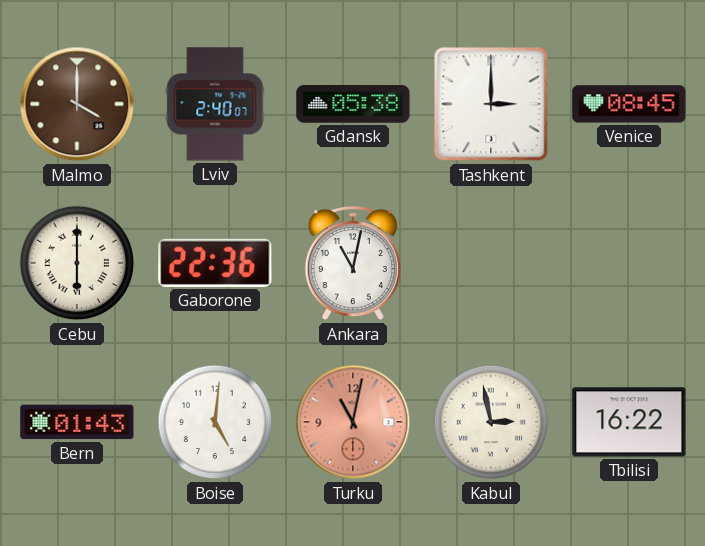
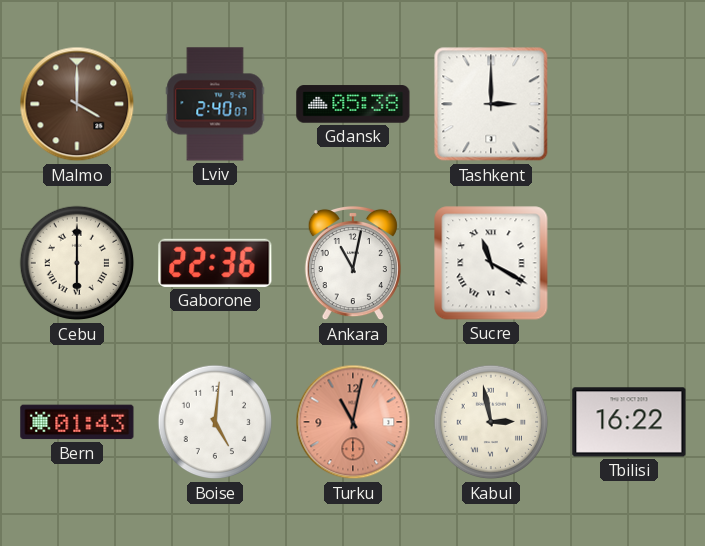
Venice: 08:45 -> none
Sucre: none -> 11:20
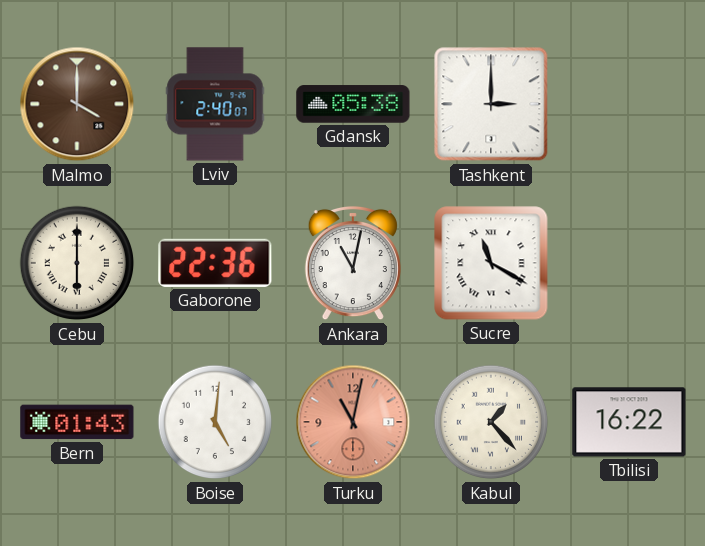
Kabul: 2:58 -> 1:23
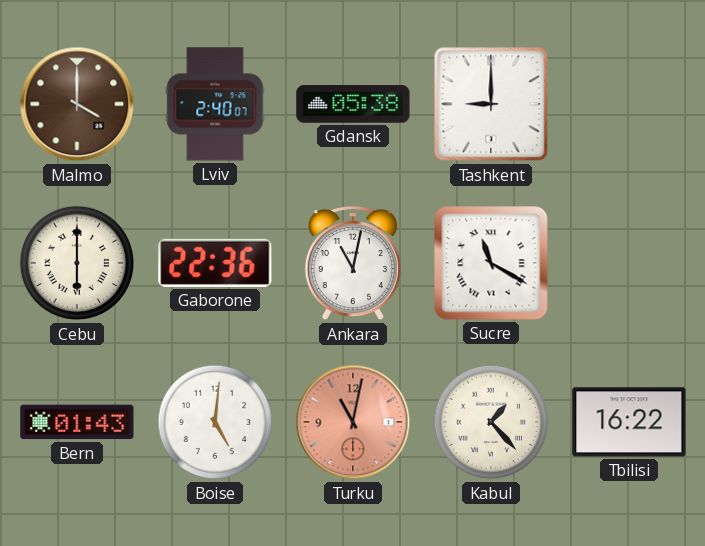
Tashkent: 3:00 -> 9:00
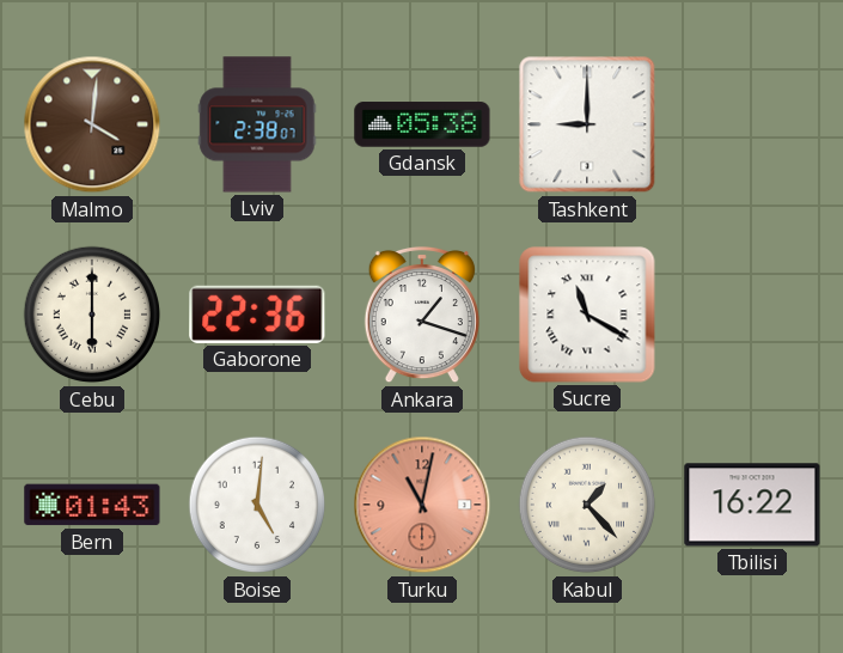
Malmo: 4:00 -> 4:01
Lviv: 2:40 -> 2:38
Ankara: 11:02 -> 1:18
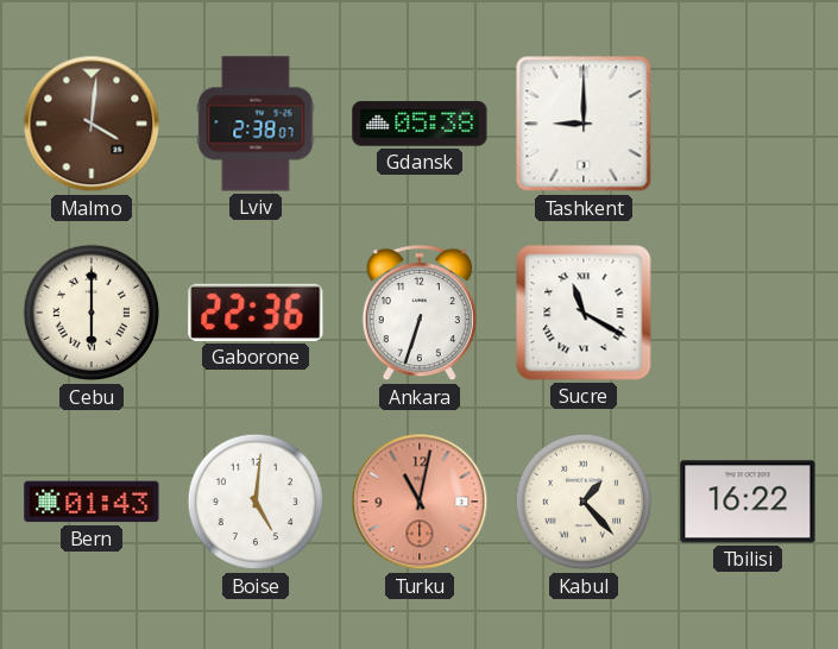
Ankara: 1:18 -> 6:33
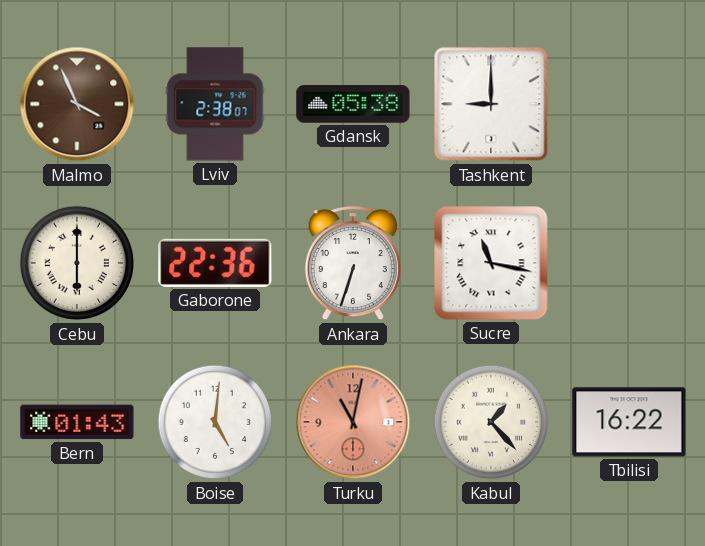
Malmo: 4:01 -> 3:56
Sucre: 11:20 -> 11:17
